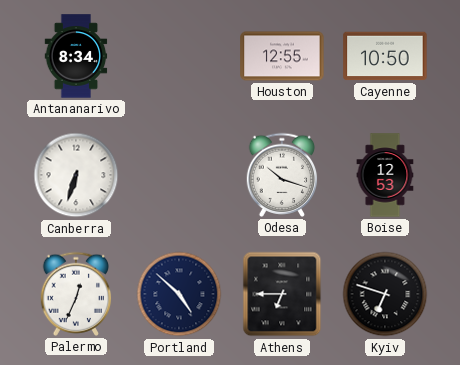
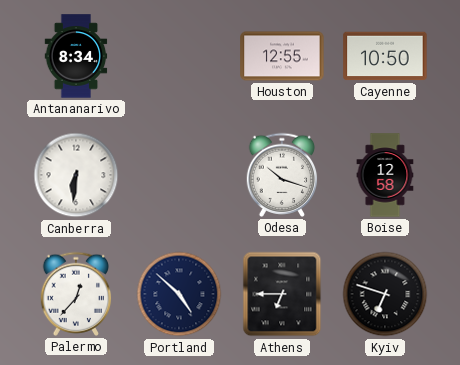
Canberra: 6:33 -> 6:31
Boise: 12:53 -> 12:58
Palermo: 12:34 -> 12:37
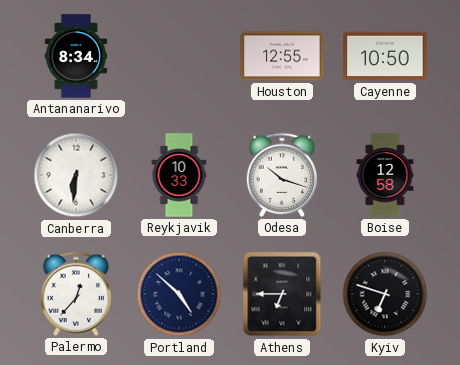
Reykjavik: none -> 10:33
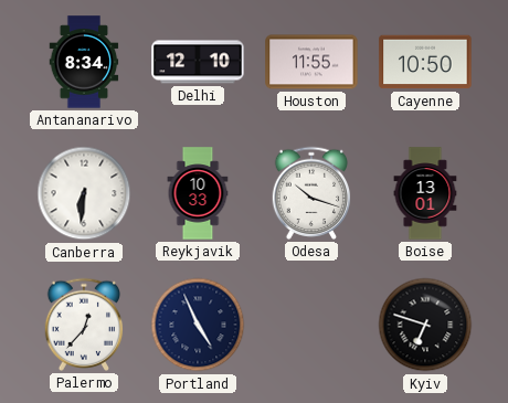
Delhi: none -> 12:10
Houston: 12:55 -> 11:55
Boise: 12:58 -> 13:01
Portland: 4:52 -> 4:56
Athens: 6:45 -> none
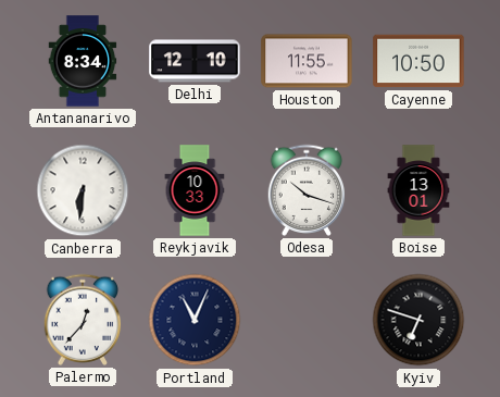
Portland: 4:56 -> 11:04
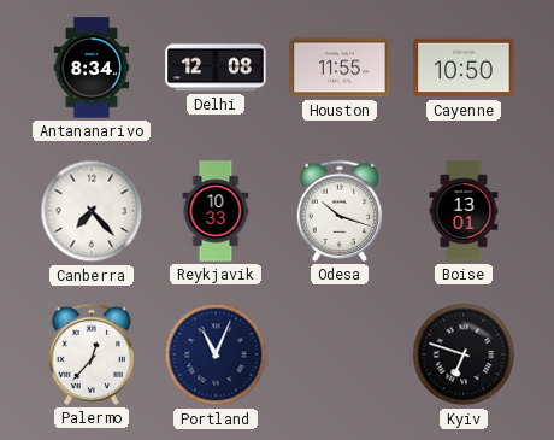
Delhi: 12:10 -> 12:08
Canberra: 6:31 -> 7:23
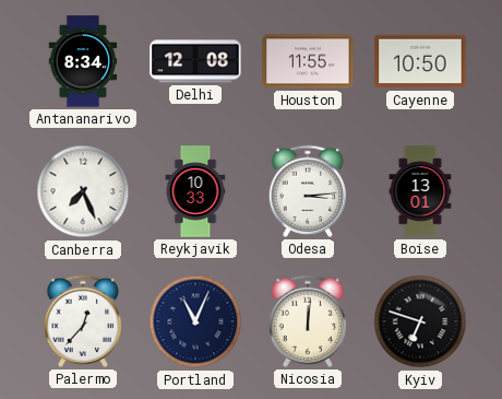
Canberra: 7:23 -> 7:26
Odesa: 10:18 -> 3:14
Nicosia: none -> 12:01
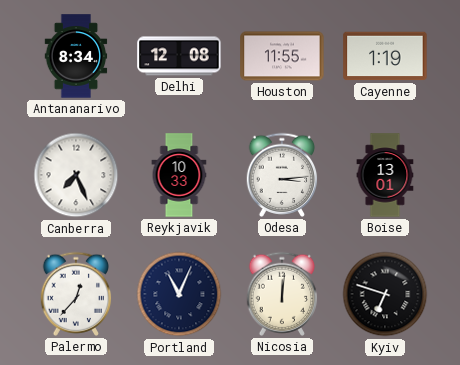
Cayenne: 10:50 -> 1:19
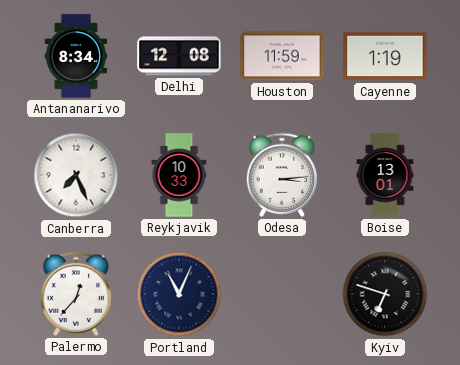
Houston: 11:55 -> 11:59
Nicosia: 12:01 -> none
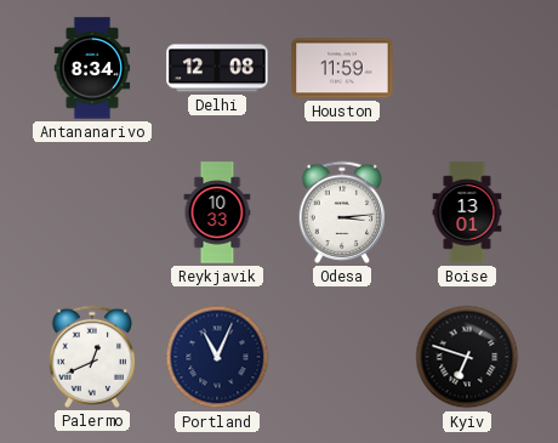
Cayenne: 1:19 -> none
Canberra: 7:26 -> none
Palermo: 12:37 -> 12:41
